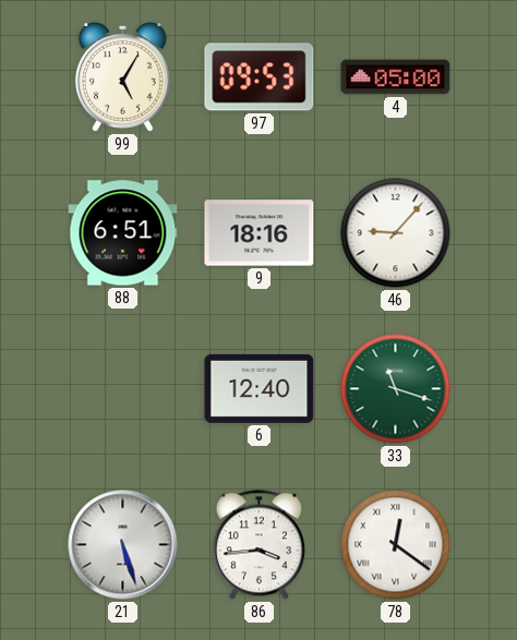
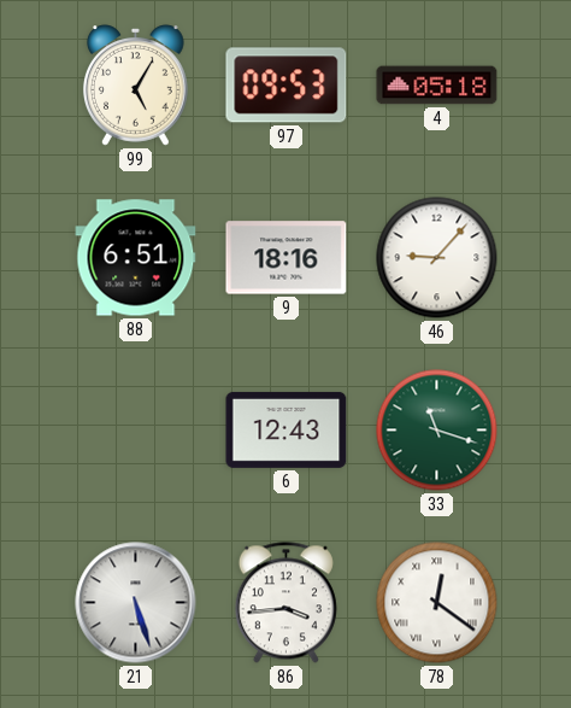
4: 05:00 -> 05:18
6: 12:40 -> 12:43
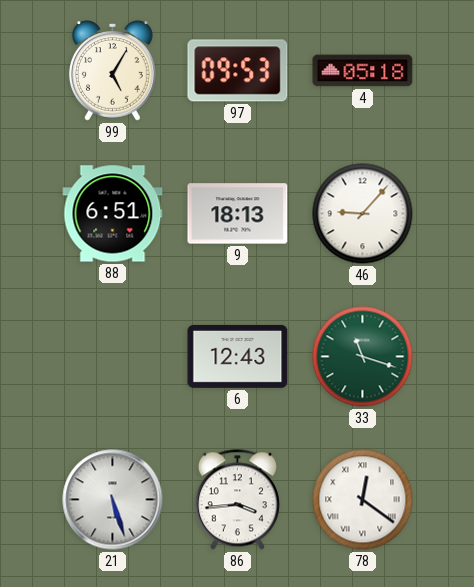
9: 18:16 -> 18:13
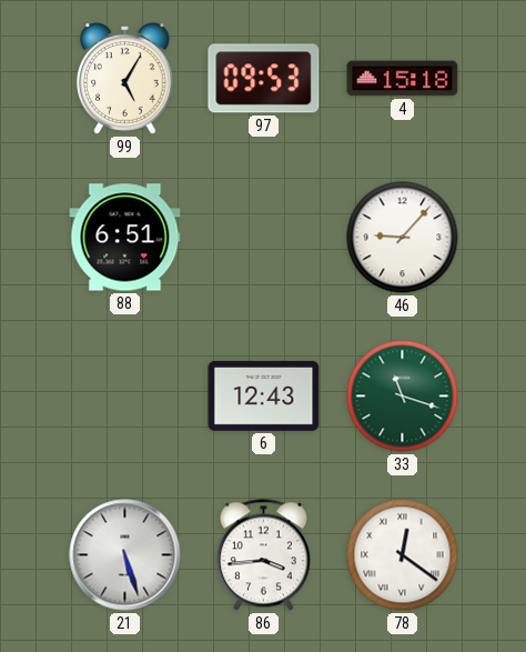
4: 05:18 -> 15:18
9: 18:13 -> none
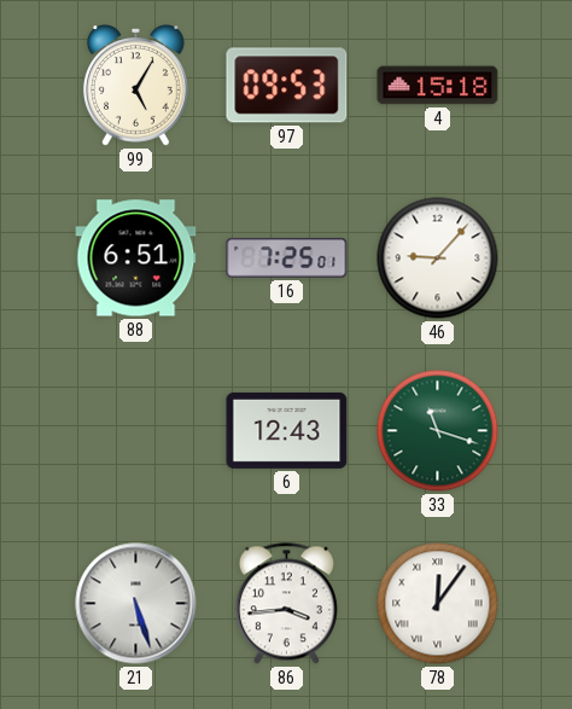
16: none -> 7:25
78: 12:21 -> 12:06
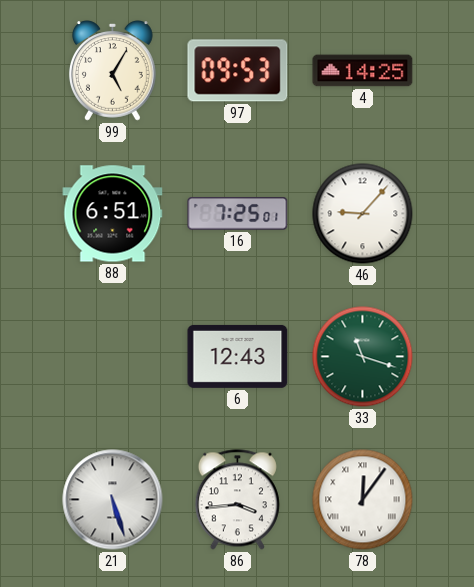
4: 15:18 -> 14:25
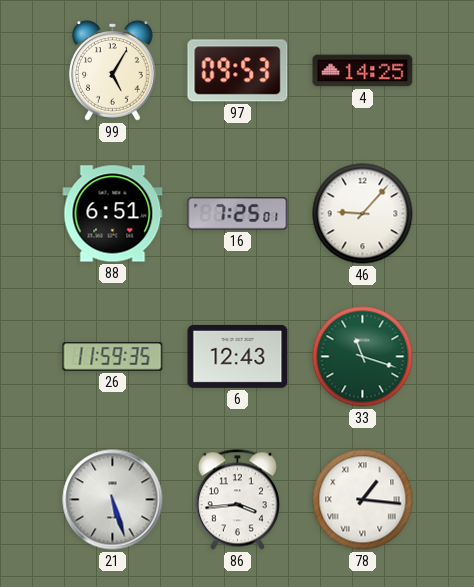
26: none -> 11:59
78: 12:06 -> 1:16
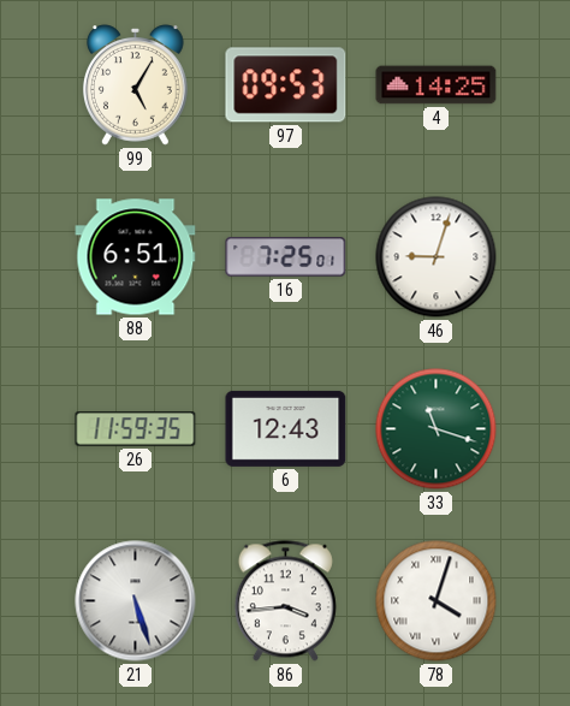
46: 9:07 -> 9:03
78: 1:16 -> 4:03
